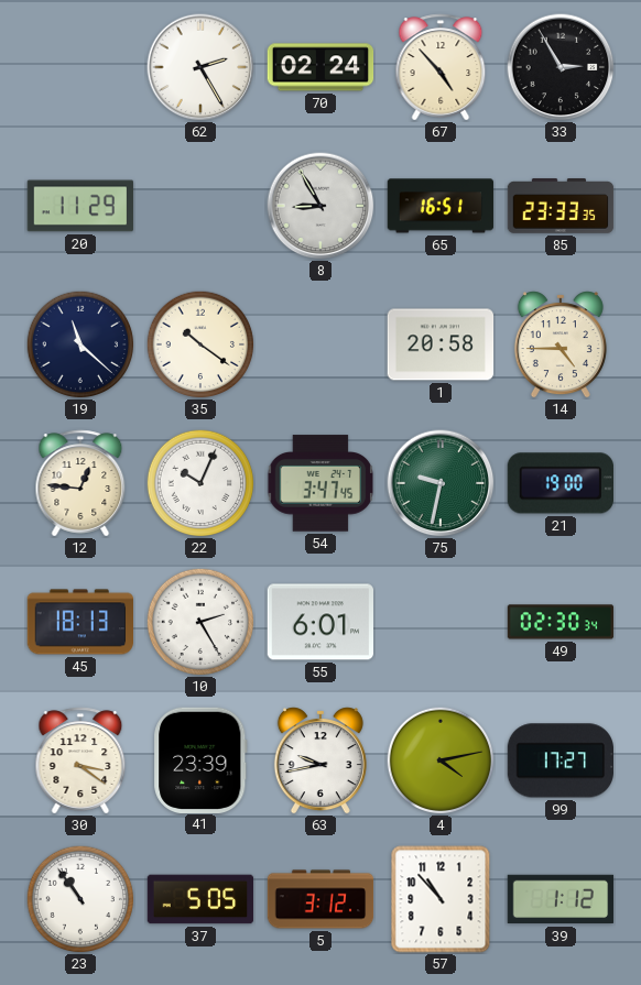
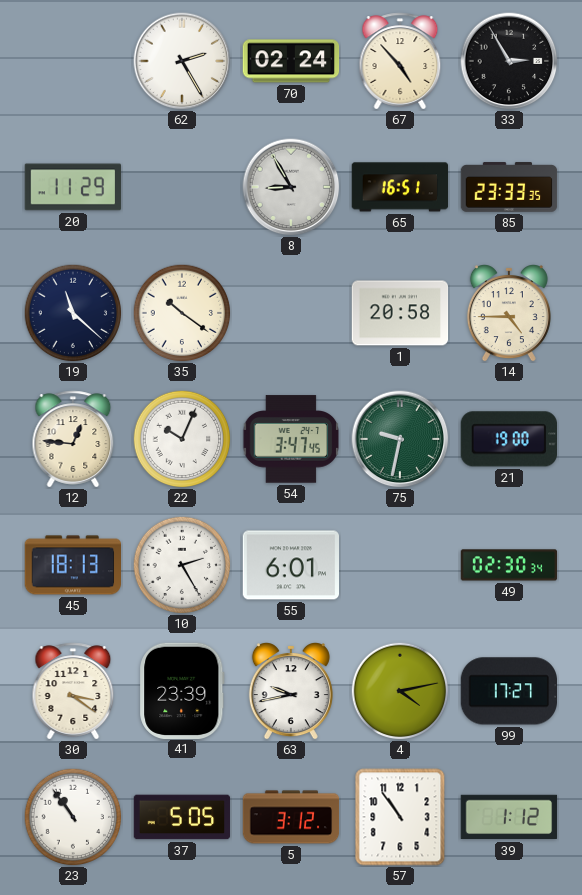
57: 10:53 -> 10:54
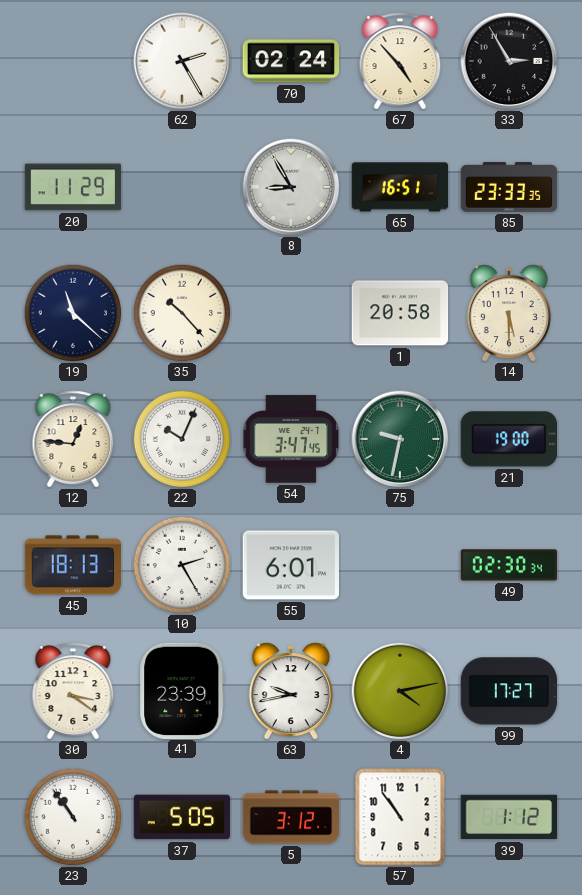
35: 10:21 -> 10:23
14: 4:45 -> 5:30
